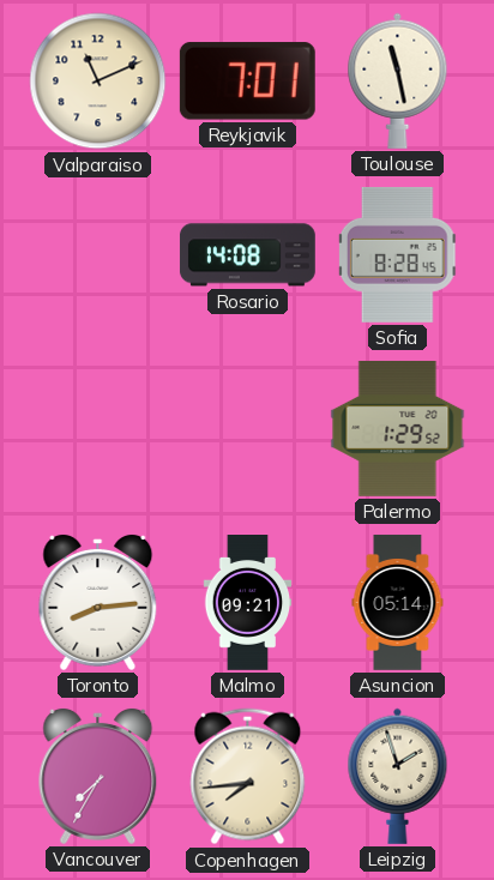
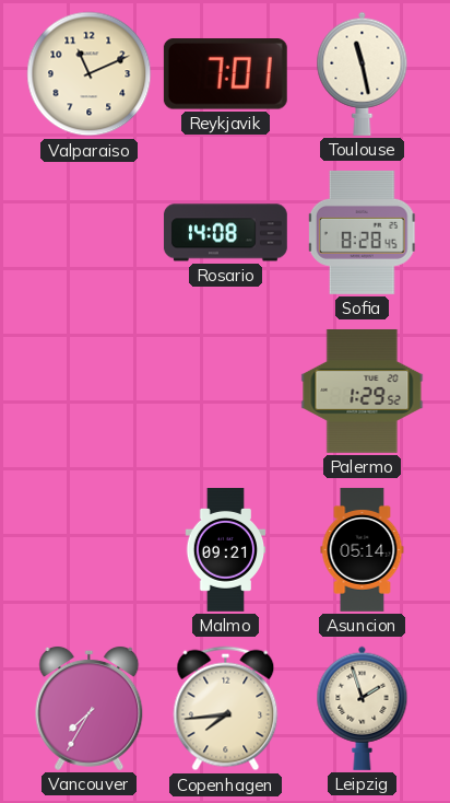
Toronto: 8:14 -> none
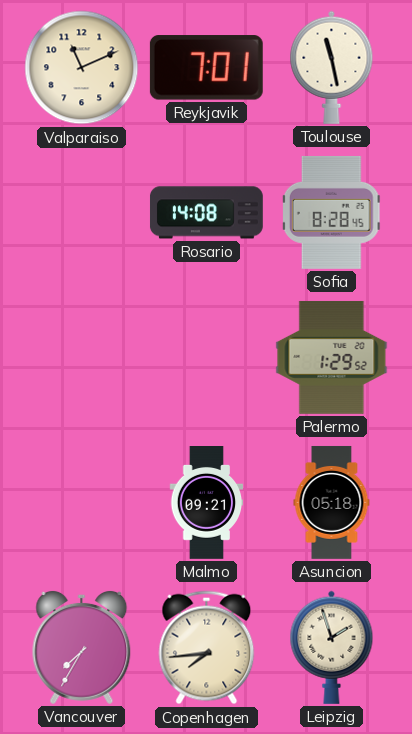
Asuncion: 05:14 -> 05:18
